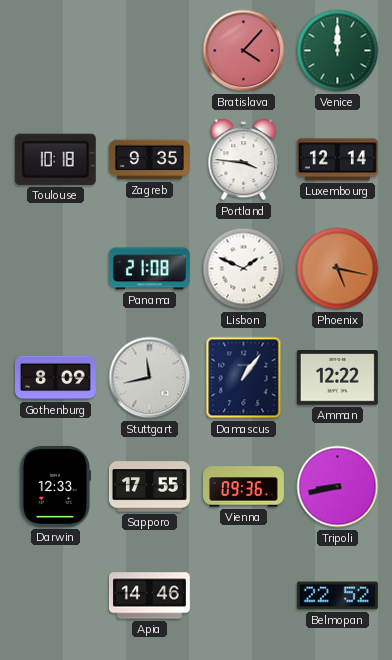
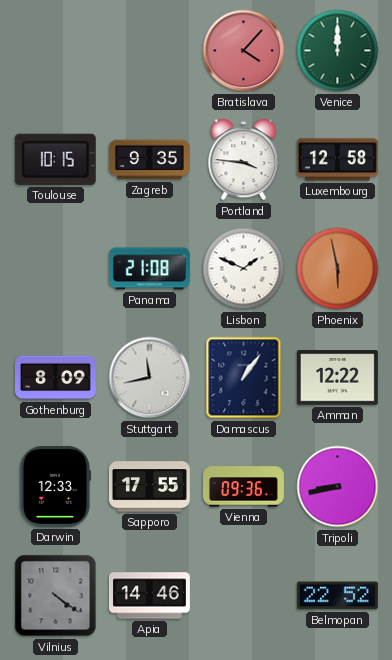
Toulouse: 10:18 -> 10:15
Luxembourg: 12:14 -> 12:58
Phoenix: 5:17 -> 5:58
Vilnius: none -> 4:21
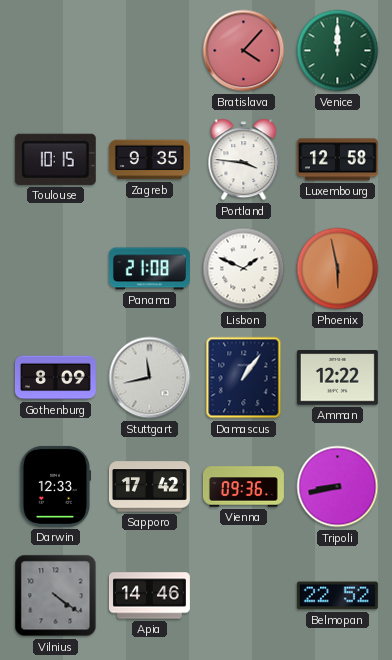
Sapporo: 17:55 -> 17:42
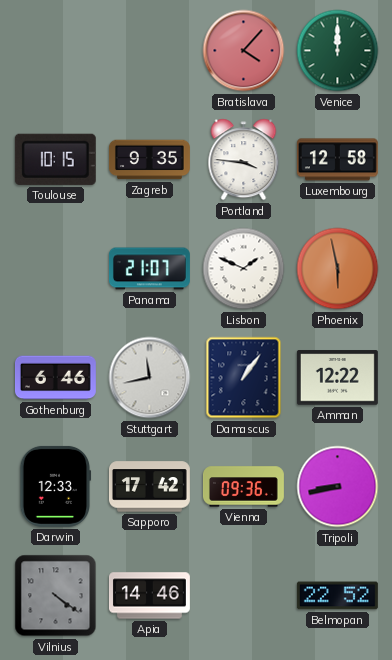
Panama: 21:08 -> 21:07
Gothenburg: 8:09 -> 6:46
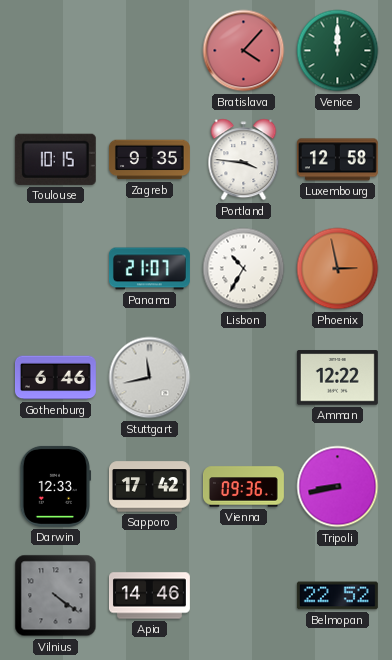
Lisbon: 1:49 -> 10:35
Phoenix: 5:58 -> 2:58
Damascus: 1:06 -> none
